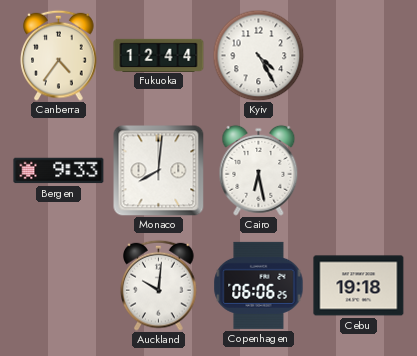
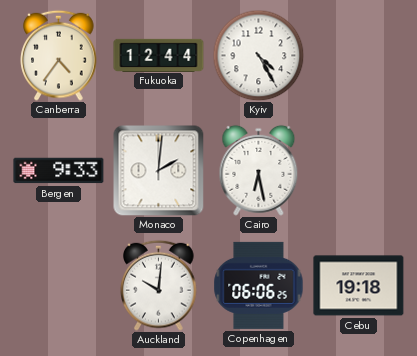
Monaco: 8:01 -> 2:01
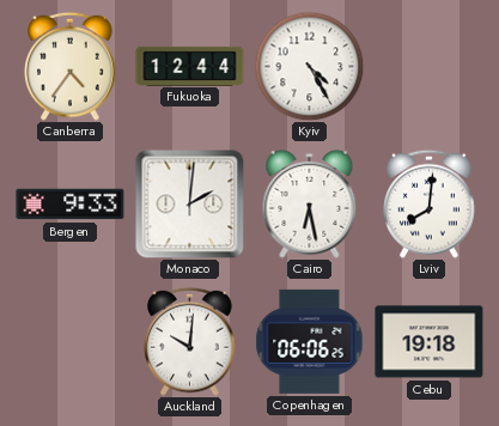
Lviv: none -> 8:01
